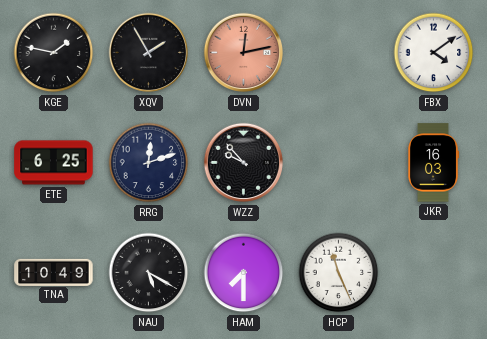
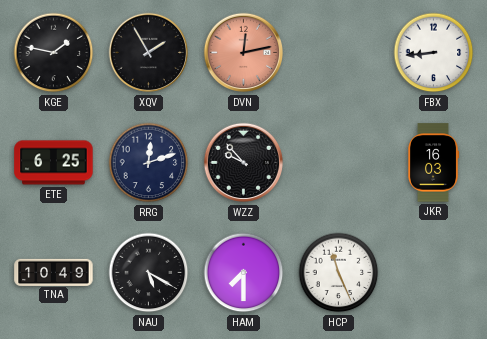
FBX: 4:09 -> 8:44
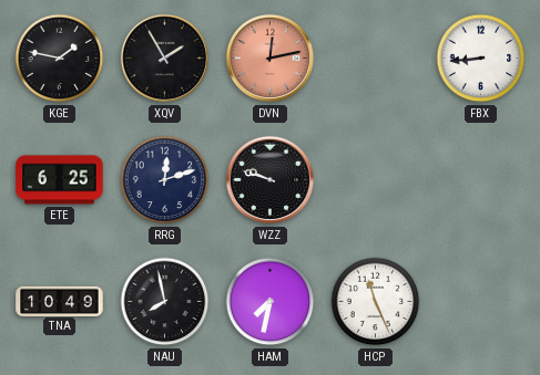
WZZ: 9:53 -> 9:48
JKR: 16:03 -> none
NAU: 5:20 -> 7:58
HAM: 7:30 -> 7:32
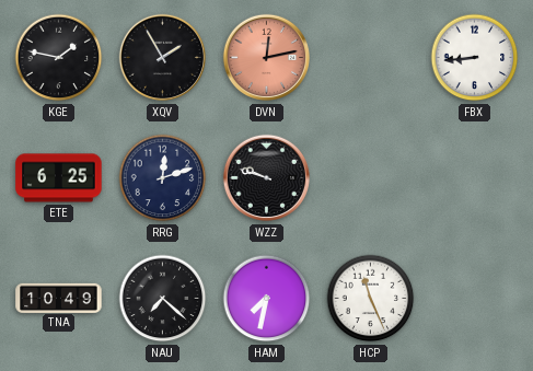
NAU: 7:58 -> 7:22
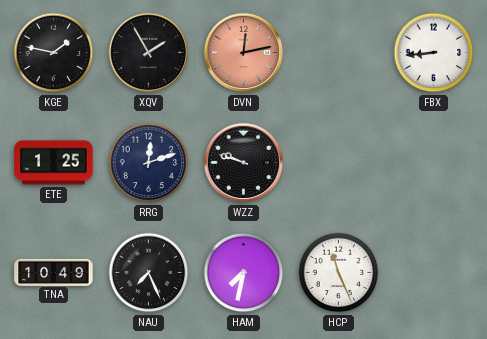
ETE: 6:25 -> 1:25
NAU: 7:22 -> 7:26
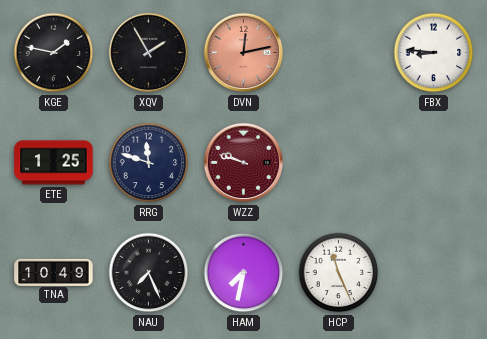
FBX: 8:44 -> 8:46
RRG: 12:12 -> 11:48
WZZ dial: black -> burgundy
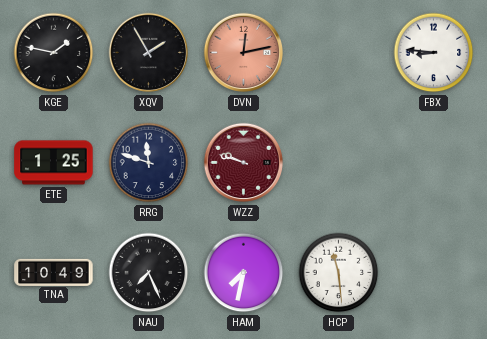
HCP: 11:26 -> 11:29
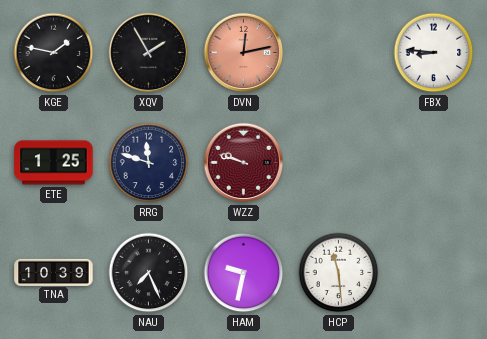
TNA: 10:49 -> 10:39
HAM: 7:32 -> 9:32
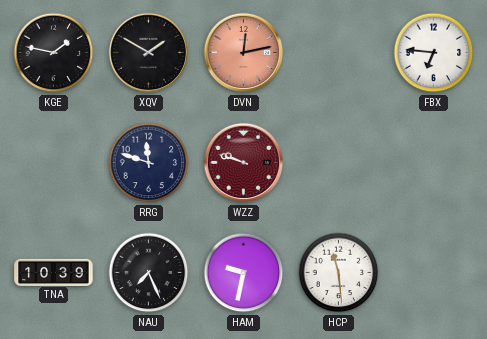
XQV: 1:55 -> 1:50
FBX: 8:46 -> 6:46
ETE: 1:25 -> none
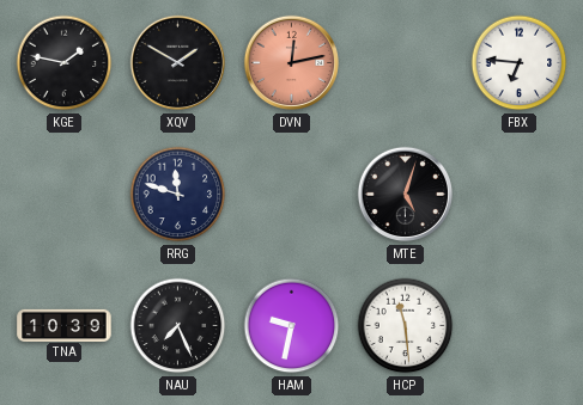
WZZ: 9:48 -> none
MTE: none -> 5:03
